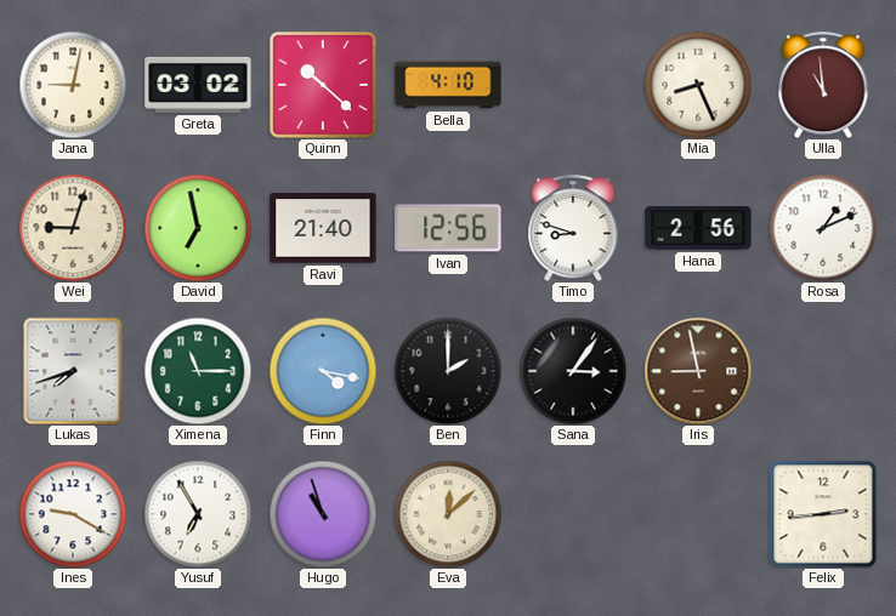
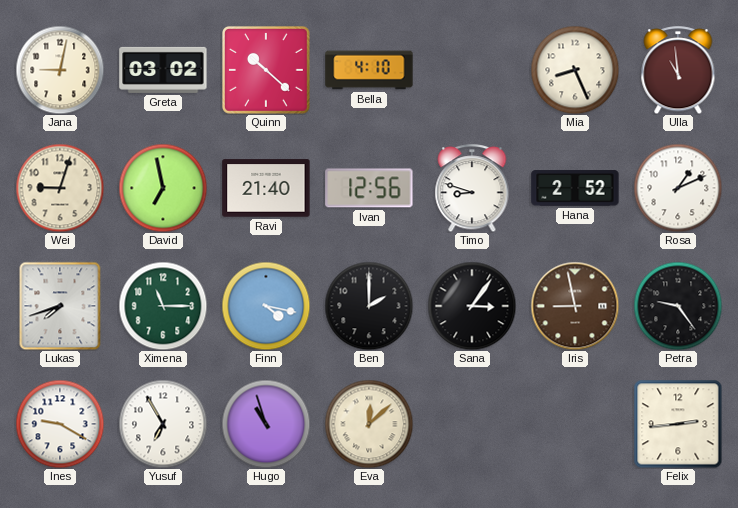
Hana: 2:56 -> 2:52
Petra: none -> 9:24
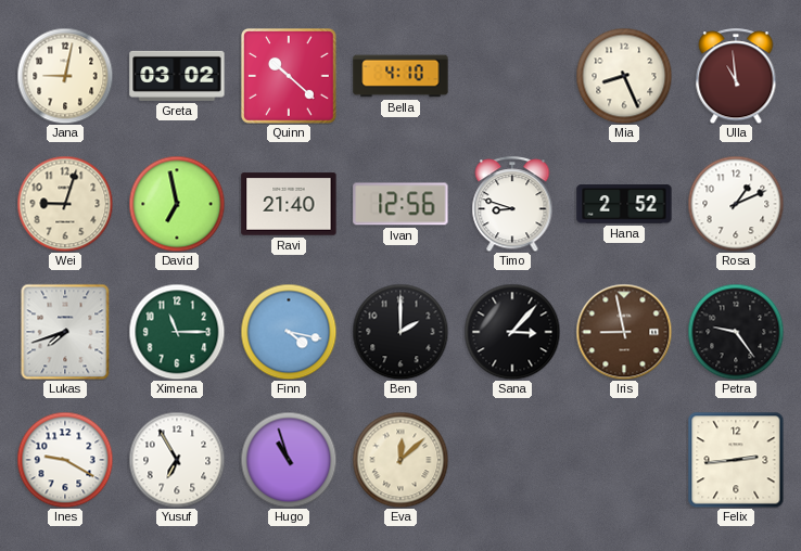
Sana: 3:06 -> 3:07
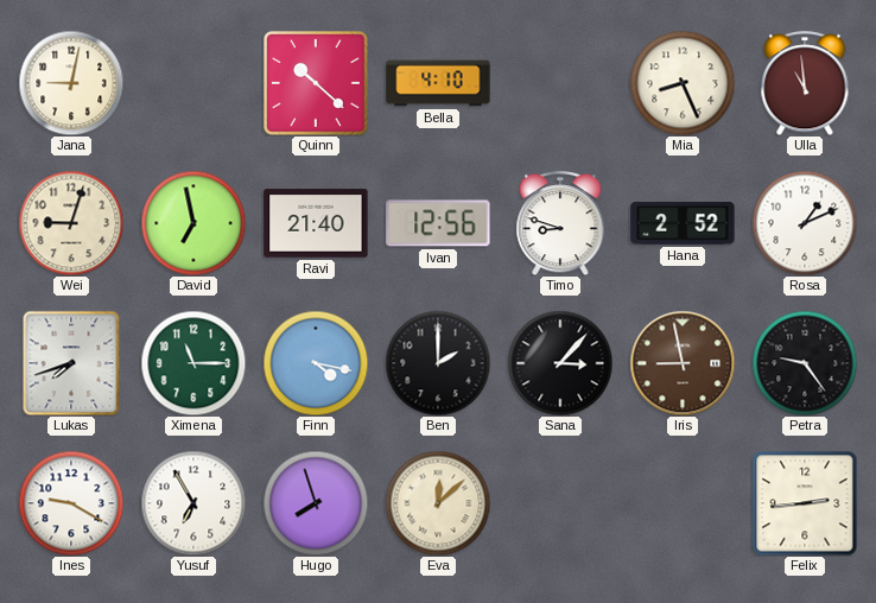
Greta: 03:02 -> none
Hugo: 10:57 -> 7:57
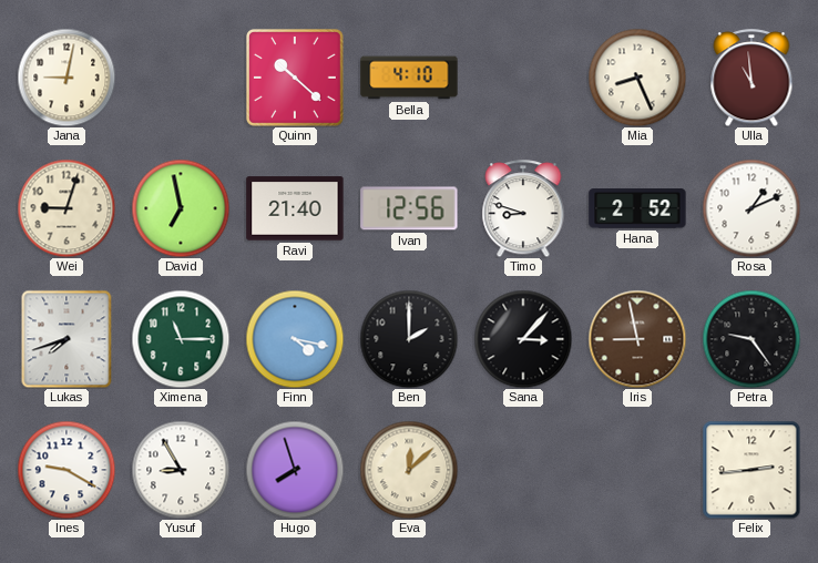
Yusuf: 6:55 -> 8:55
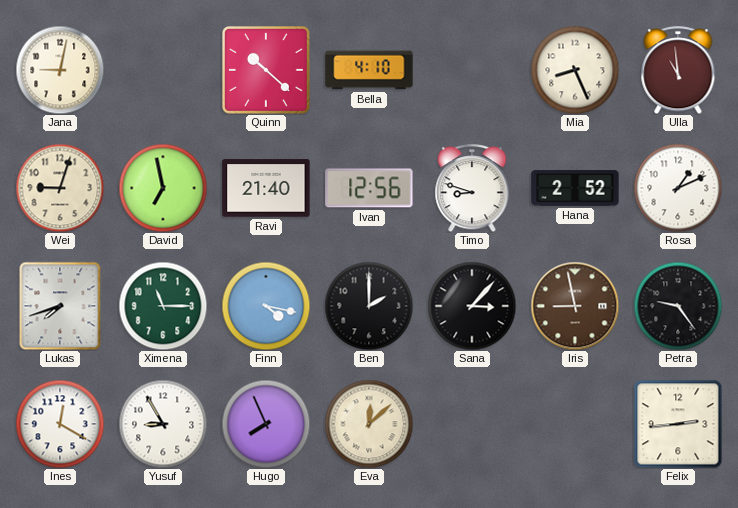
Ines: 9:20 -> 12:20
Hugo: 7:57 -> 7:56
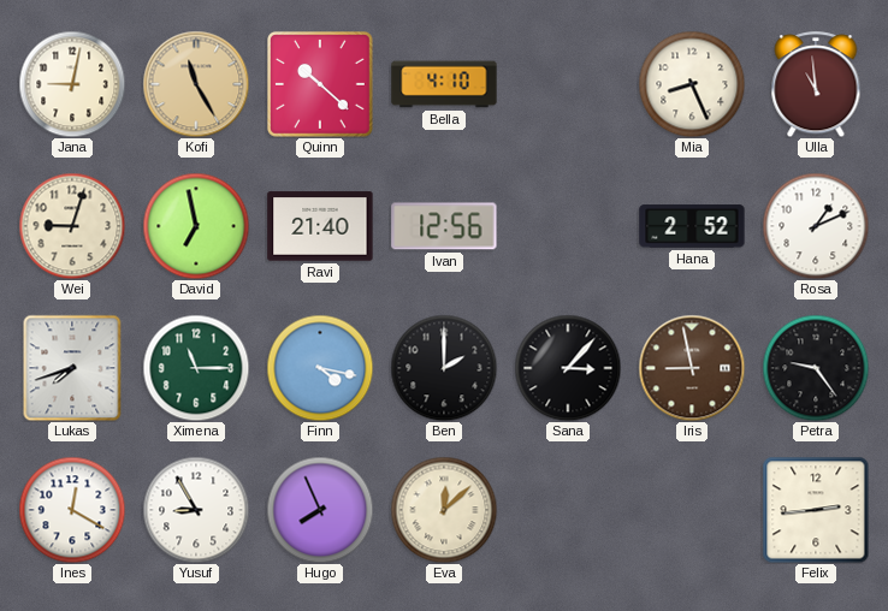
Kofi: none -> 11:25
Timo: 8:48 -> none
